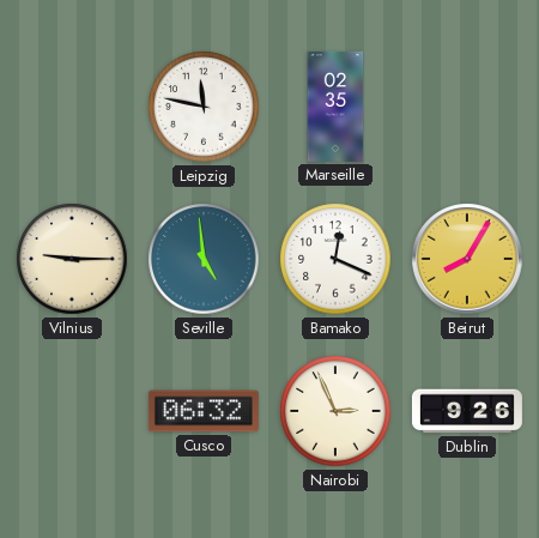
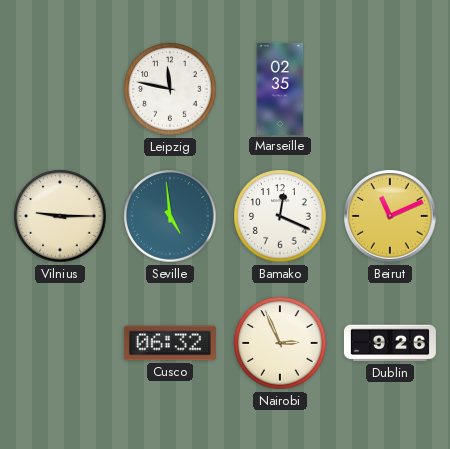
Beirut: 8:05 -> 11:11
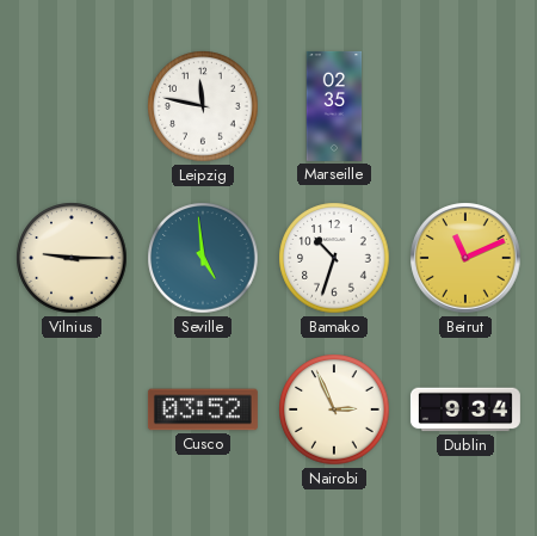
Bamako: 12:19 -> 10:33
Cusco: 06:32 -> 03:52
Dublin: 9:26 -> 9:34
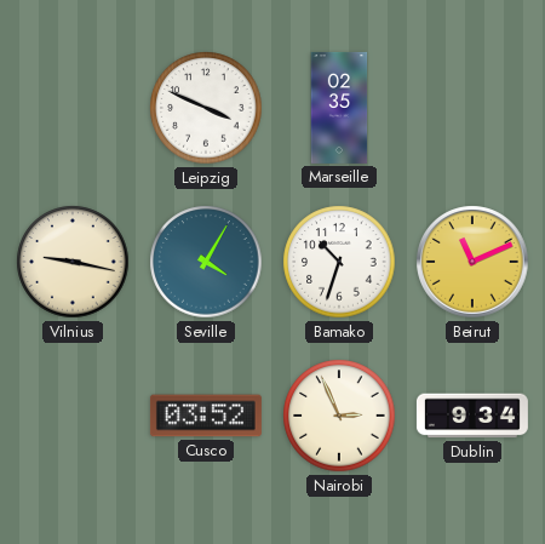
Leipzig: 11:47 -> 3:49
Vilnius: 9:15 -> 9:17
Seville: 4:59 -> 4:05
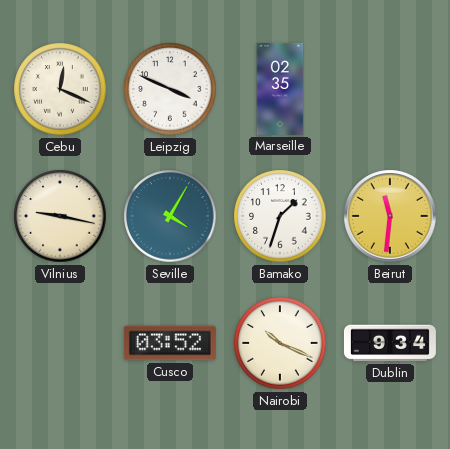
Cebu: none -> 12:19
Bamako: 10:33 -> 1:33
Beirut: 11:11 -> 11:31
Nairobi: 2:56 -> 10:19
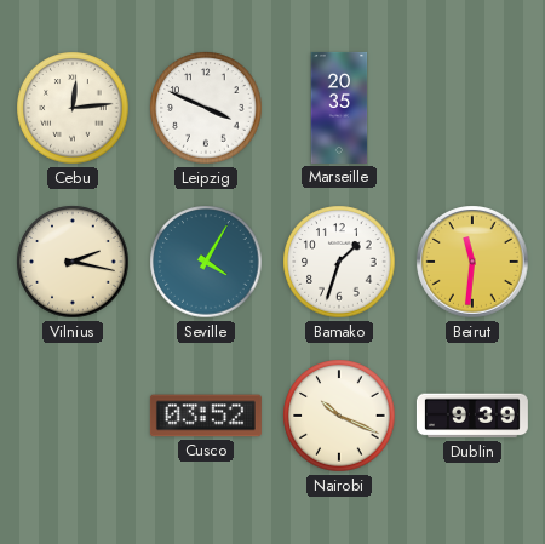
Cebu: 12:19 -> 12:14
Marseille: 02:35 -> 20:35
Vilnius: 9:17 -> 2:17
Dublin: 9:34 -> 9:39
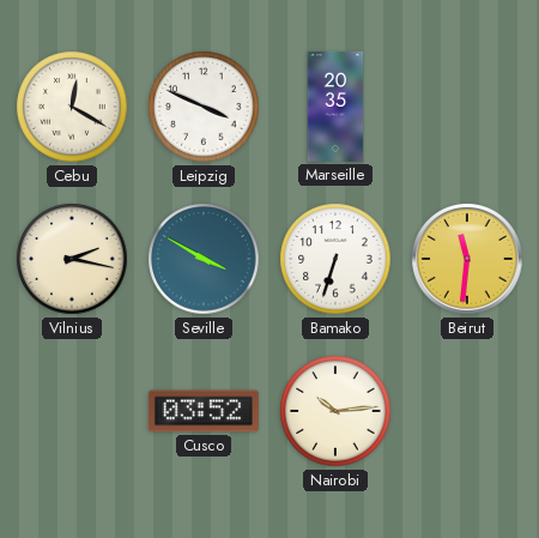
Cebu: 12:14 -> 12:20
Seville: 4:05 -> 3:50
Bamako: 1:33 -> 6:33
Nairobi: 10:19 -> 10:14
Dublin: 9:39 -> none
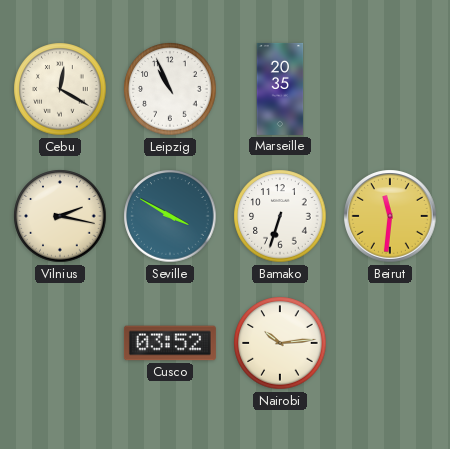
Leipzig: 3:49 -> 10:56
